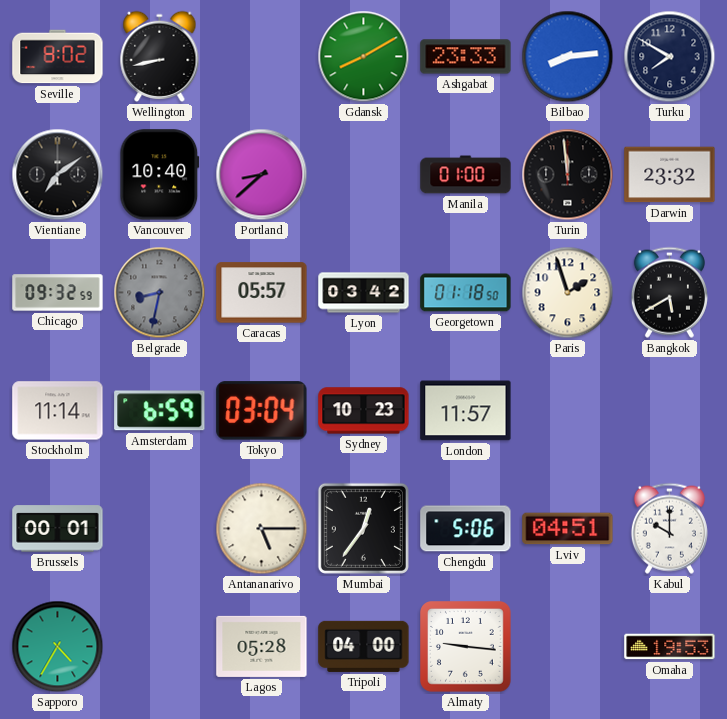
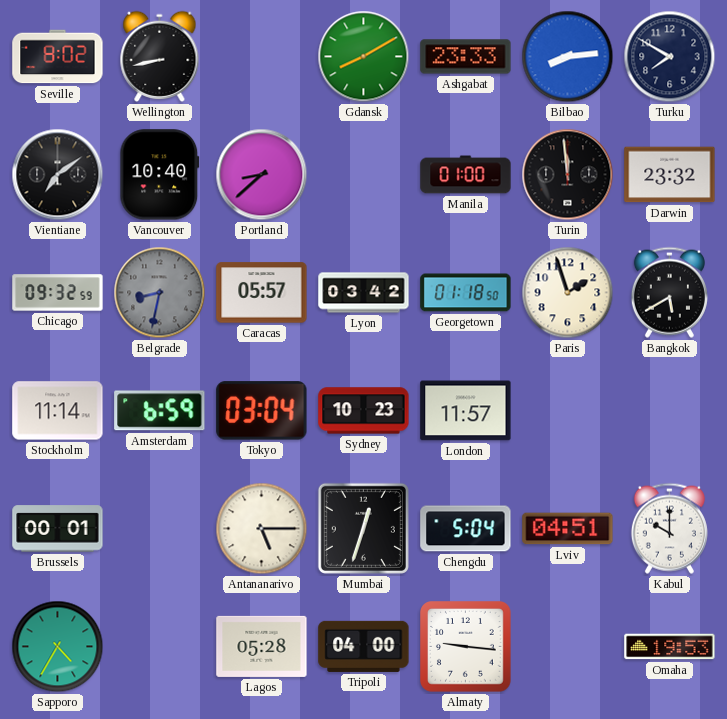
Mumbai: 12:36 -> 12:33
Chengdu: 5:06 -> 5:04
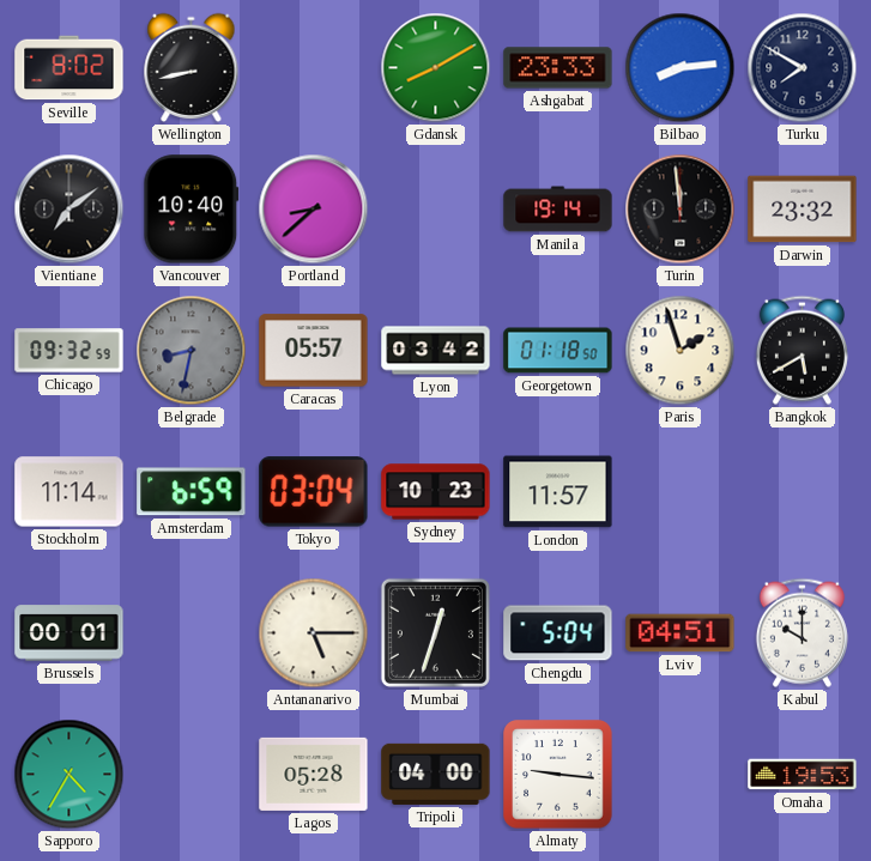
Manila: 01:00 -> 19:14
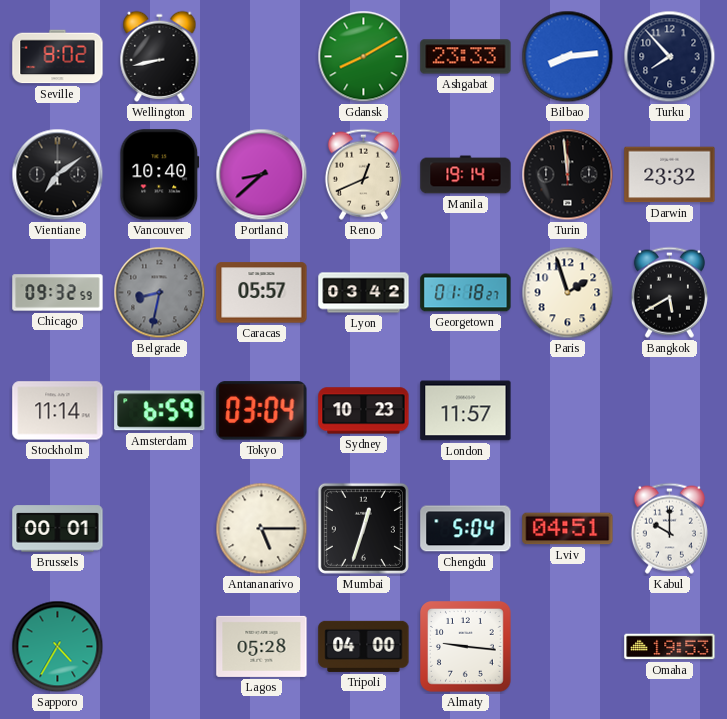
Turku: 7:50 -> 7:53
Reno: none -> 12:41
Georgetown: 01:18:50 -> 01:18:27
